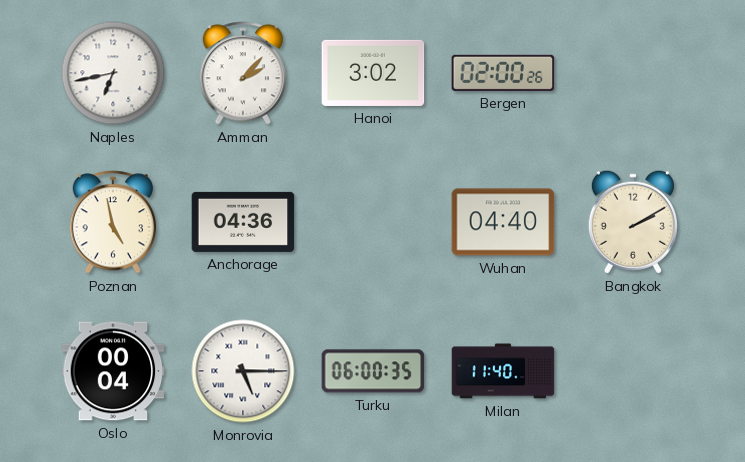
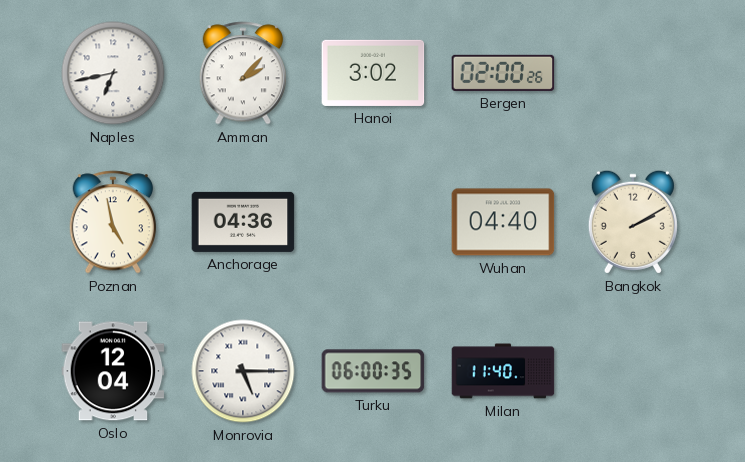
Oslo: 00:04 -> 12:04
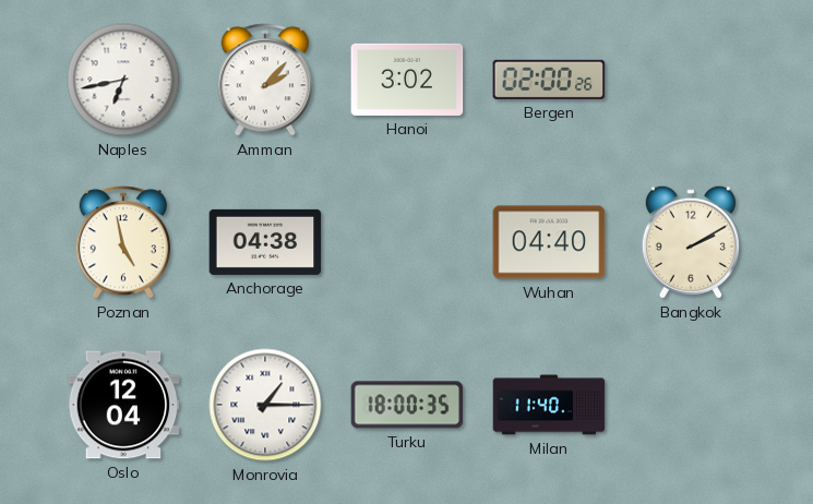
Anchorage: 04:36 -> 04:38
Monrovia: 5:15 -> 1:15
Turku: 06:00 -> 18:00
